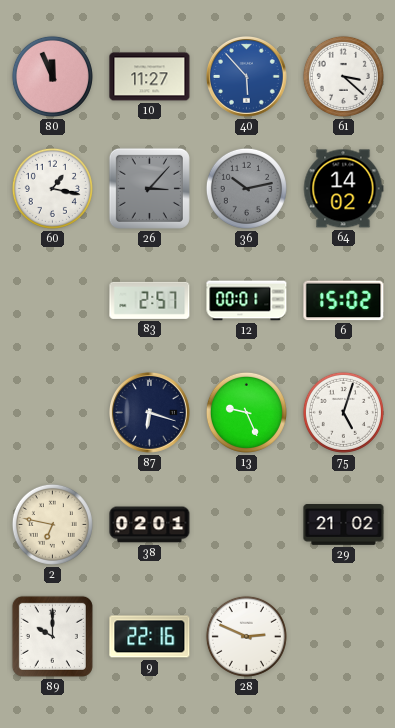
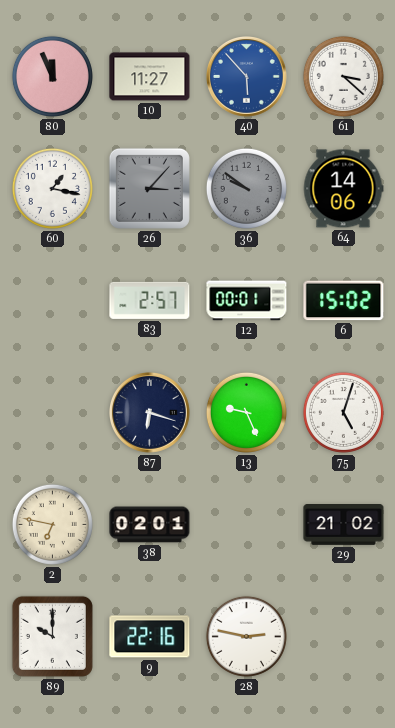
36: 10:13 -> 9:51
64: 14:02 -> 14:06
28: 2:49 -> 2:47
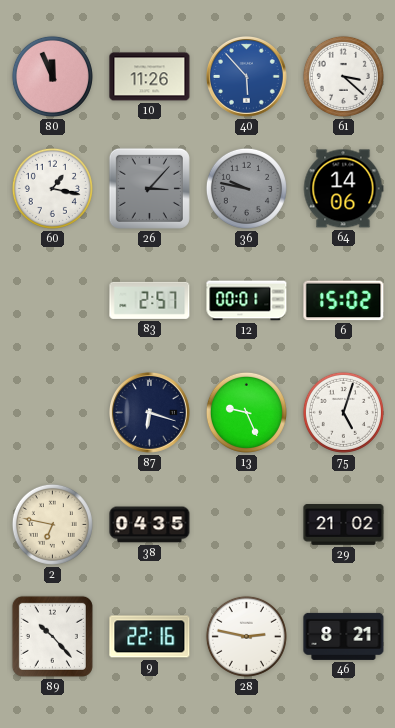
10: 11:27 -> 11:26
36: 9:51 -> 9:47
38: 02:01 -> 04:35
89: 10:00 -> 10:23
46: none -> 8:21
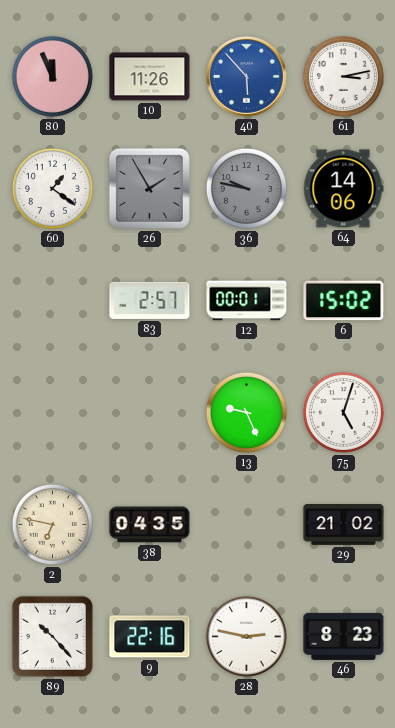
61: 3:22 -> 3:13
60: 1:17 -> 1:21
26: 3:07 -> 1:55
87: 6:18 -> none
46: 8:21 -> 8:23
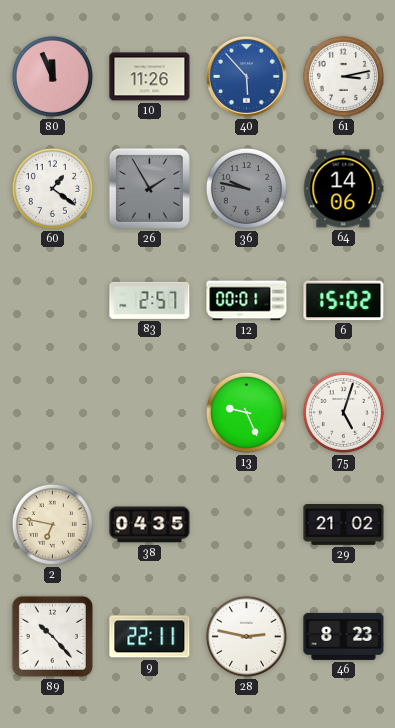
9: 22:16 -> 22:11
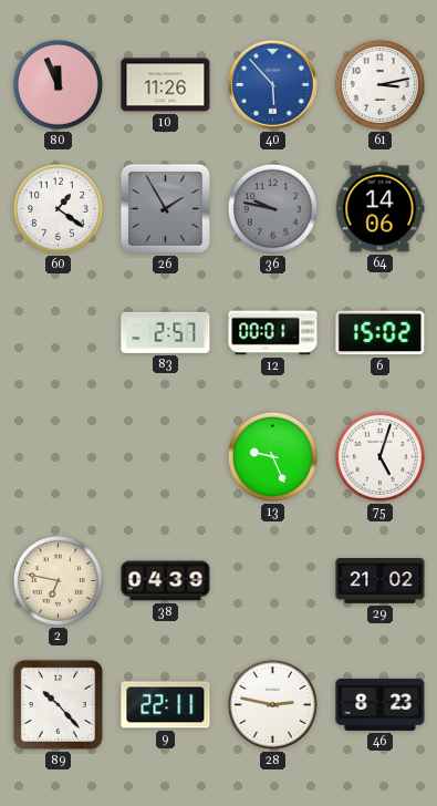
38: 04:35 -> 04:39
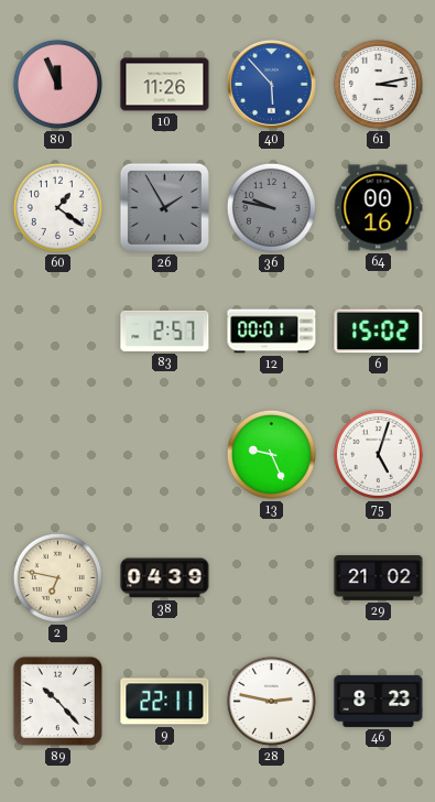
64: 14:06 -> 00:16
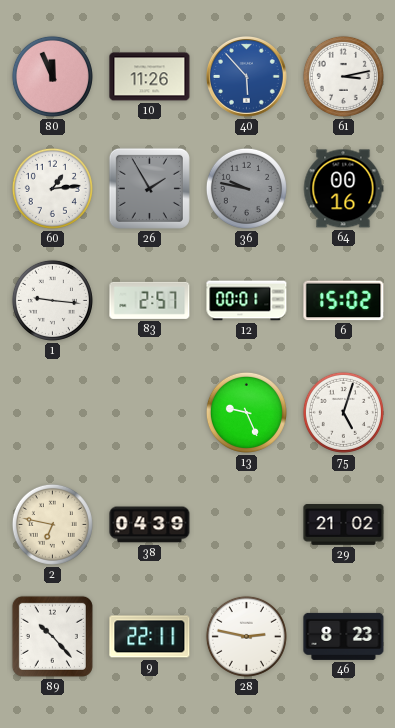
60: 1:21 -> 1:14
1: none -> 9:16
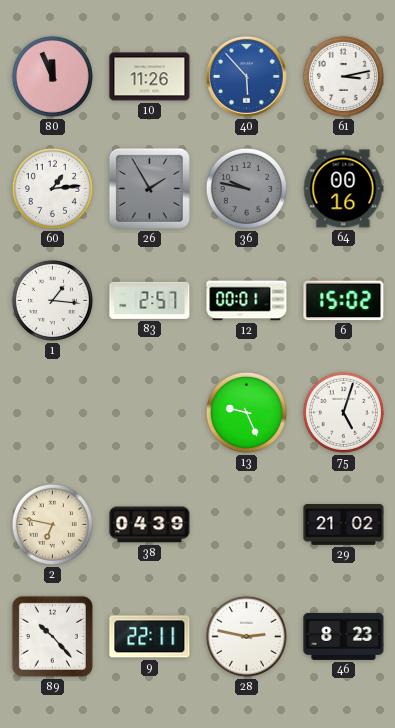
1: 9:16 -> 1:16
